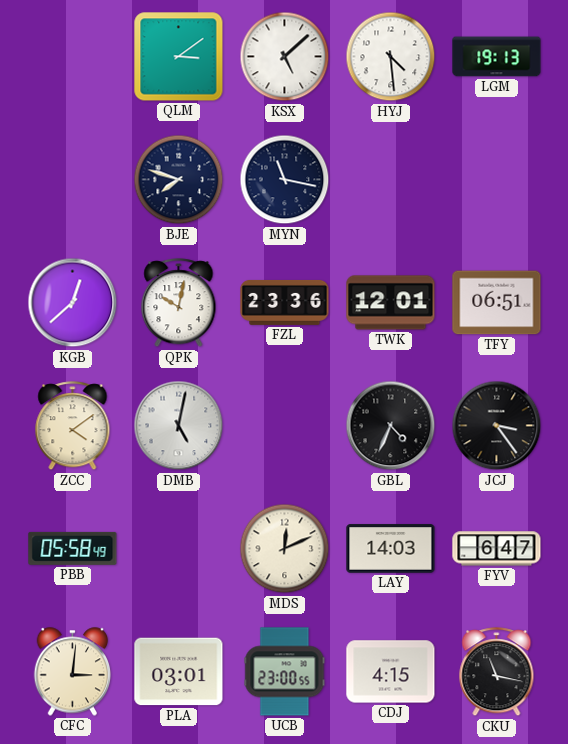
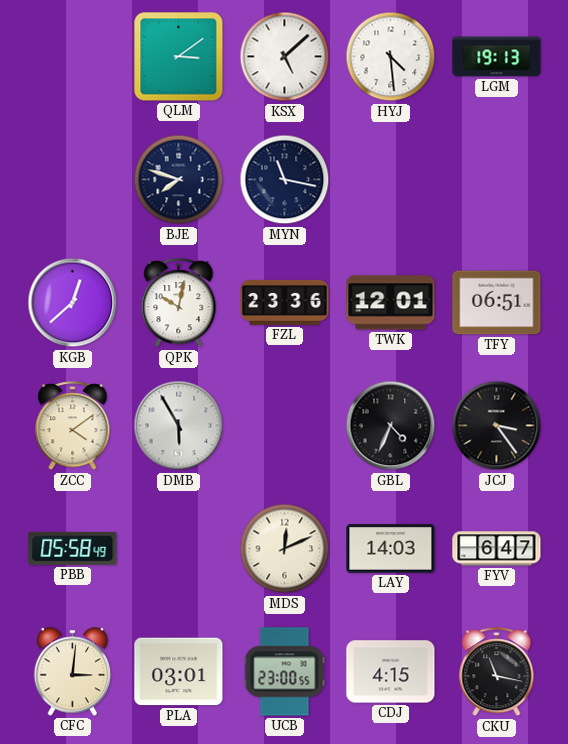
DMB: 5:02 -> 5:55
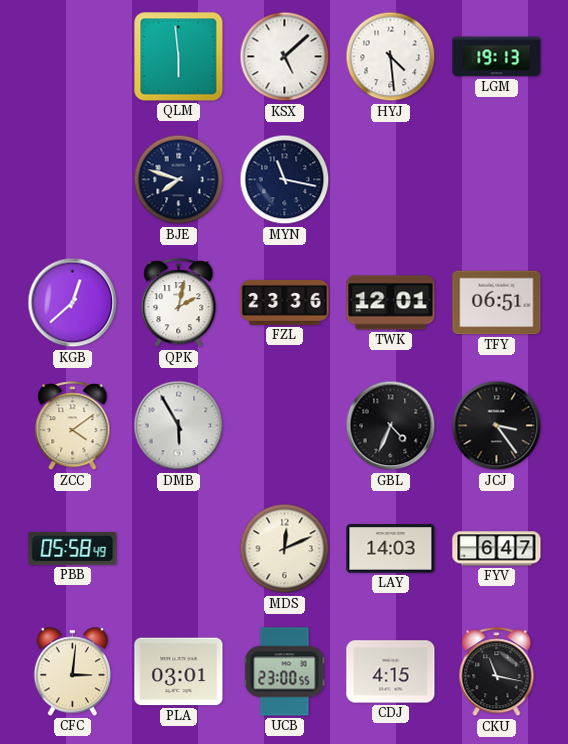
QLM: 3:09 -> 5:59
QPK: 10:02 -> 2:02
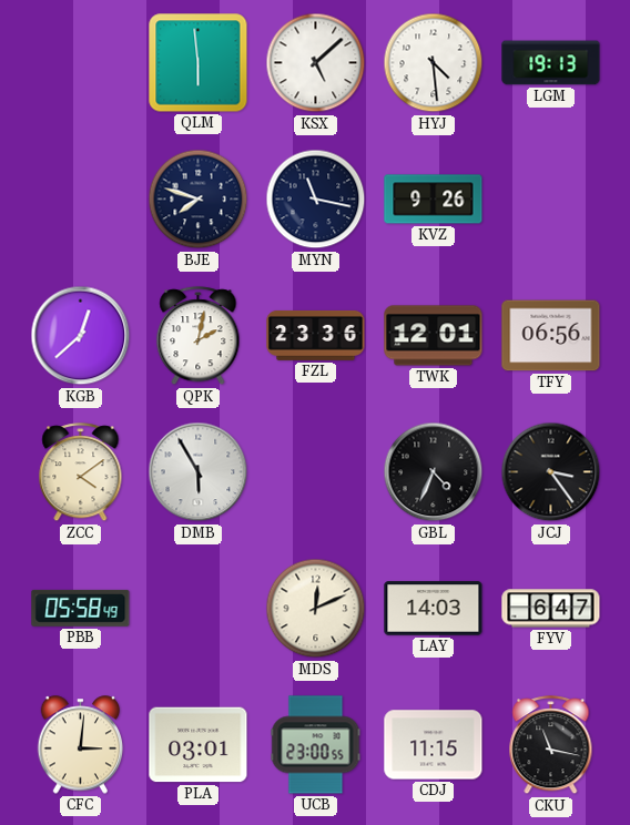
KVZ: none -> 9:26
TFY: 06:51 -> 06:56
CDJ: 4:15 -> 11:15
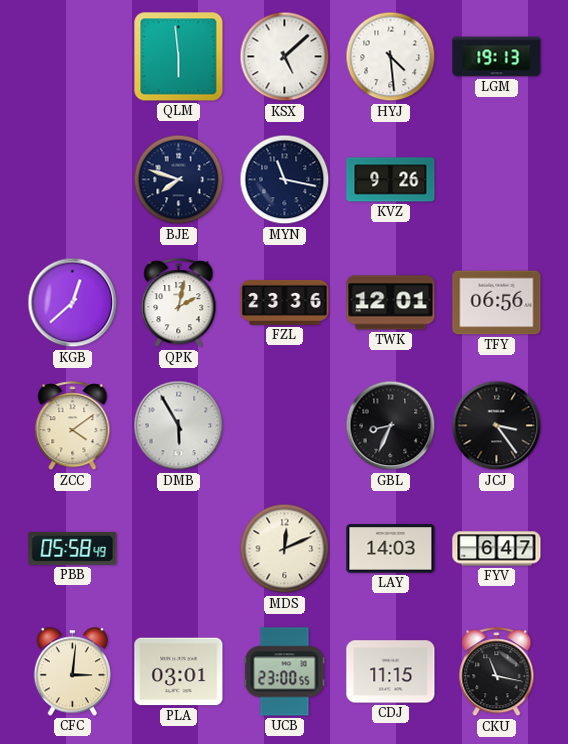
GBL: 4:34 -> 8:34
